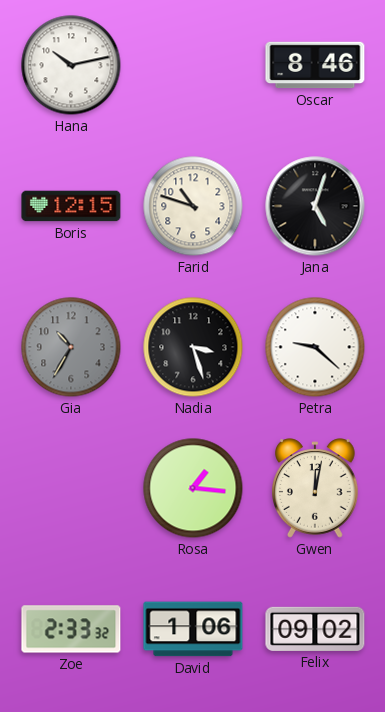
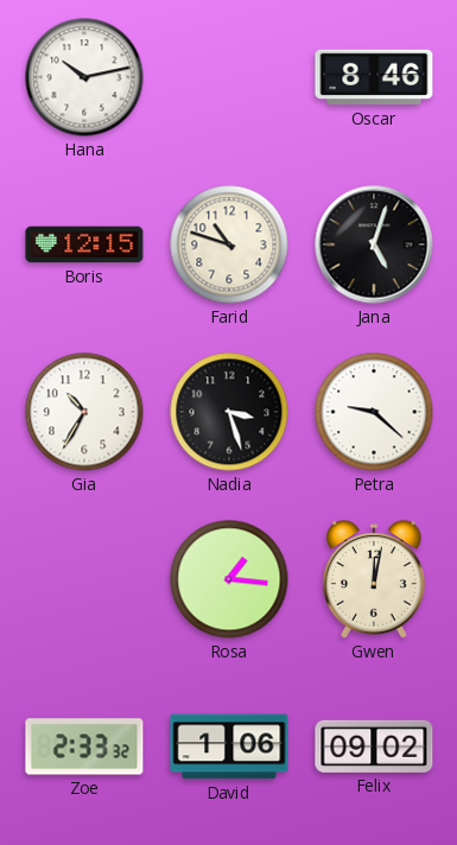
Gia dial: grey -> white
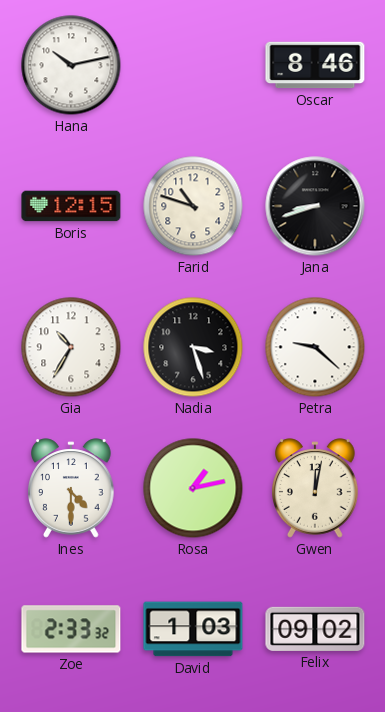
Jana: 5:03 -> 8:42
Ines: none -> 4:30
Rosa: 1:16 -> 1:13
David: 1:06 -> 1:03
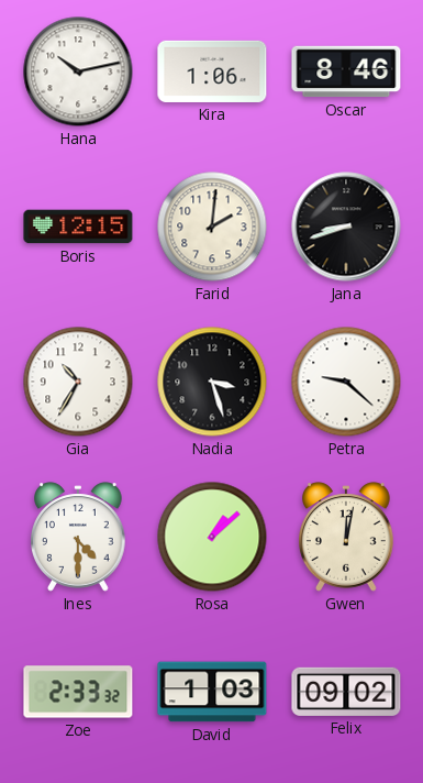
Kira: none -> 1:06
Farid: 10:48 -> 2:01
Rosa: 1:13 -> 1:08
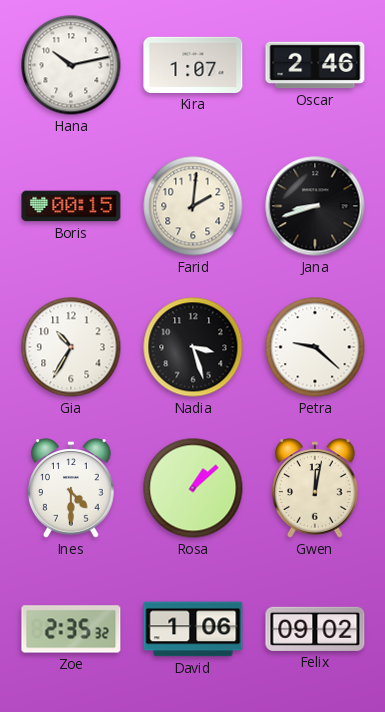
Kira: 1:06 -> 1:07
Oscar: 8:46 -> 2:46
Boris: 12:15 -> 00:15
Zoe: 2:33 -> 2:35
David: 1:03 -> 1:06
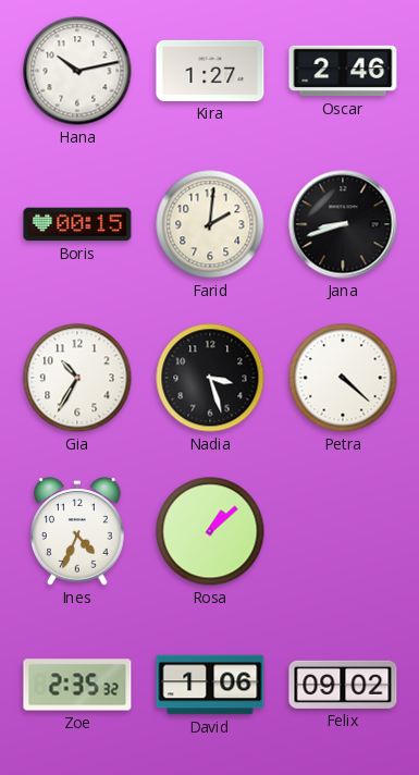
Kira: 1:07 -> 1:27
Petra: 9:22 -> 4:22
Ines: 4:30 -> 4:34
Gwen: 12:02 -> none
